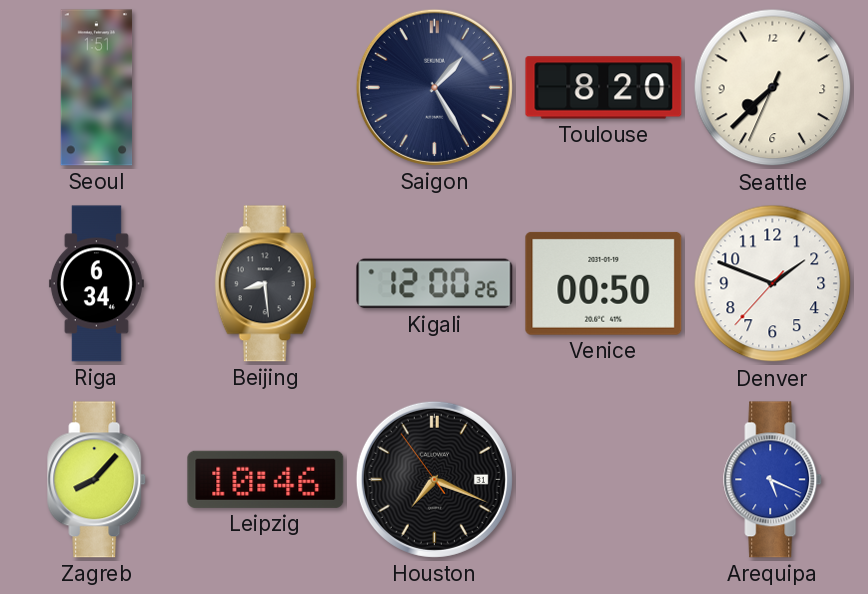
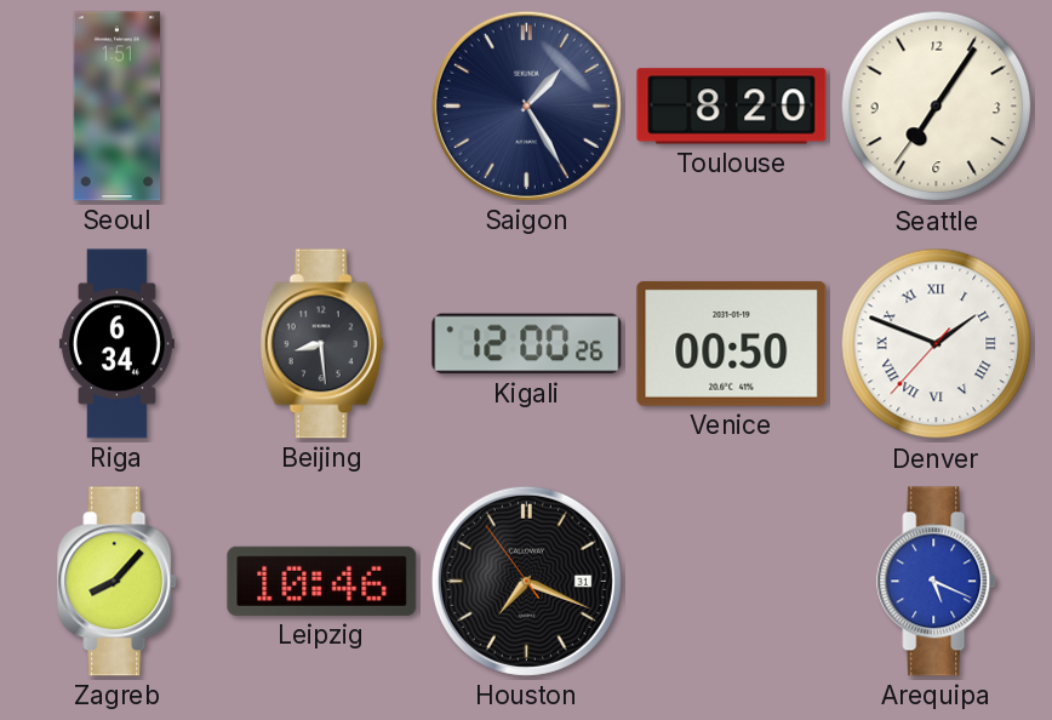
Seattle: 7:37 -> 7:05
Denver numerals: Arabic -> Roman
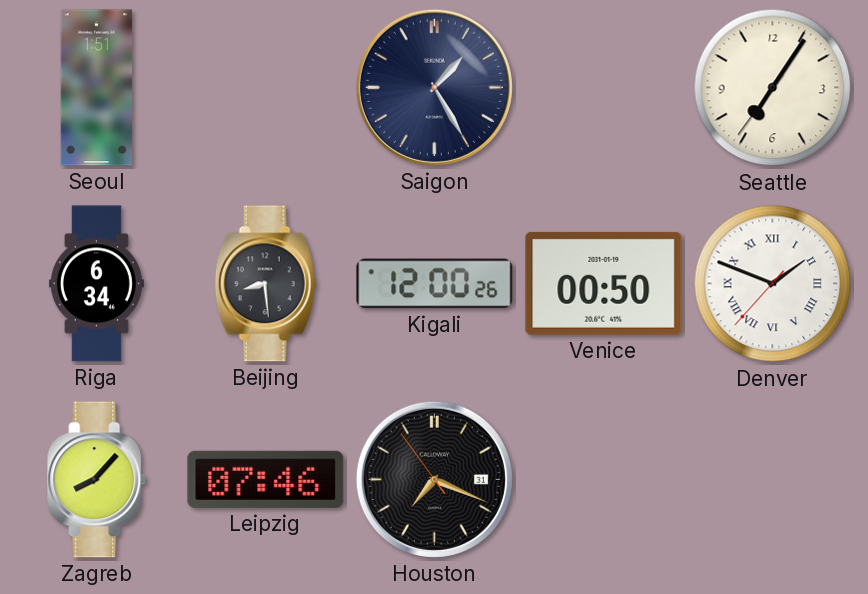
Toulouse: 8:20 -> none
Leipzig: 10:46 -> 07:46
Arequipa: 5:19 -> none
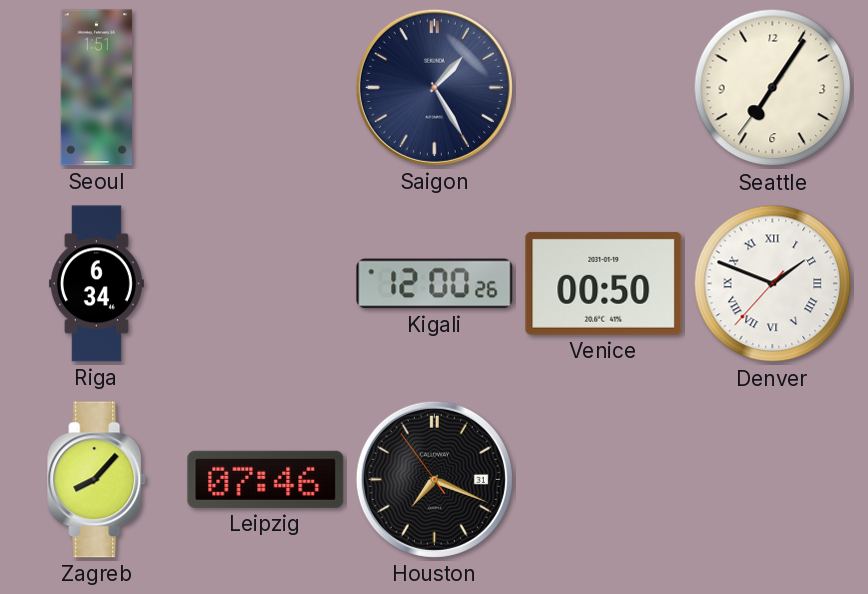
Beijing: 8:29 -> none
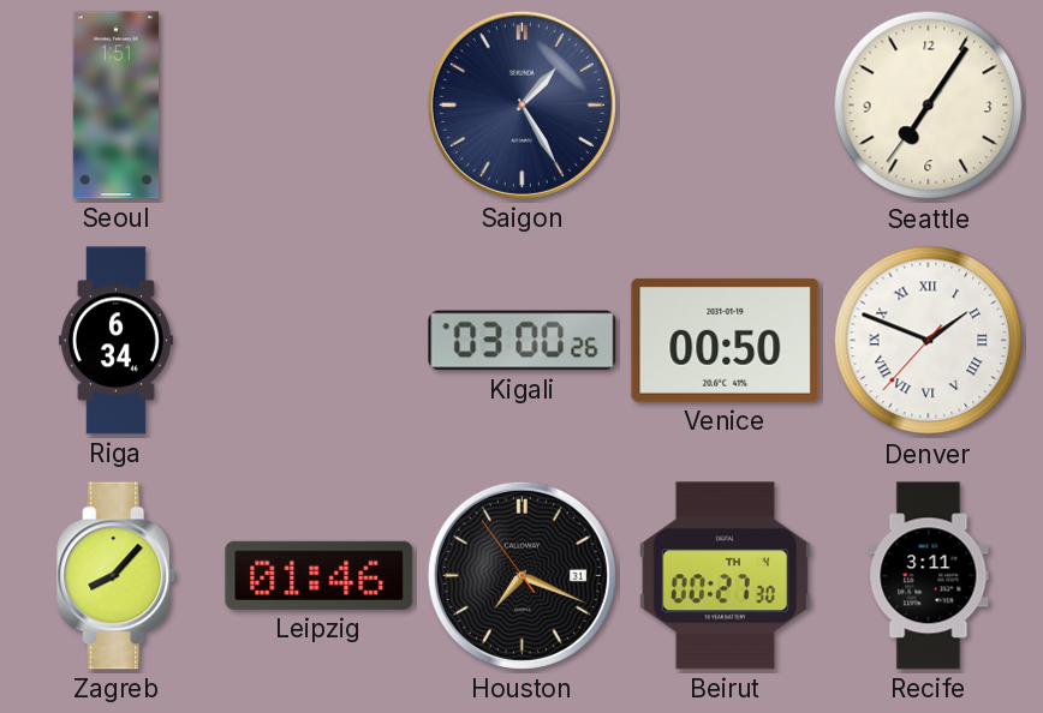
Kigali: 12:00 -> 03:00
Leipzig: 07:46 -> 01:46
Beirut: none -> 00:27
Recife: none -> 3:11
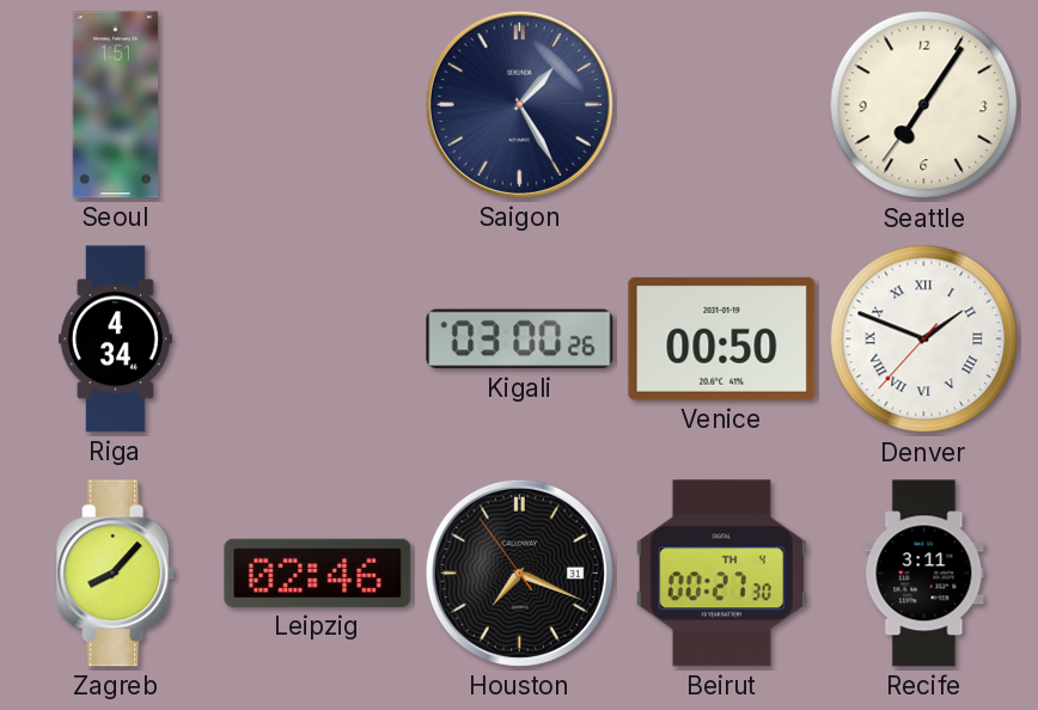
Riga: 6:34 -> 4:34
Leipzig: 01:46 -> 02:46
